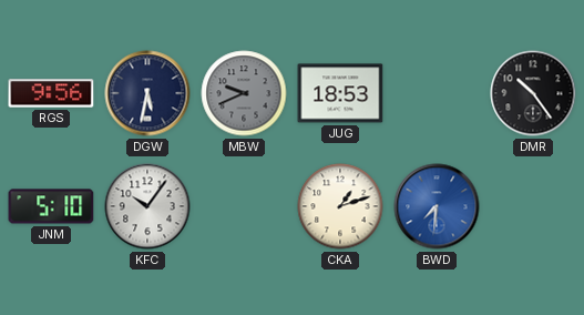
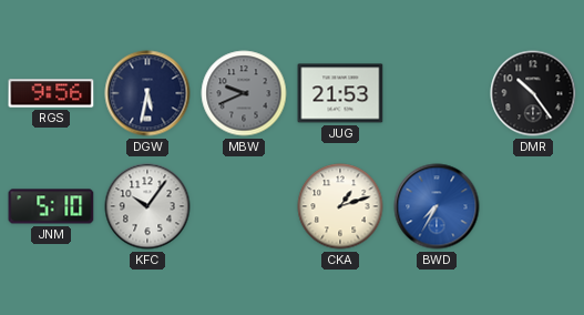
JUG: 18:53 -> 21:53
BWD: 7:31 -> 7:35
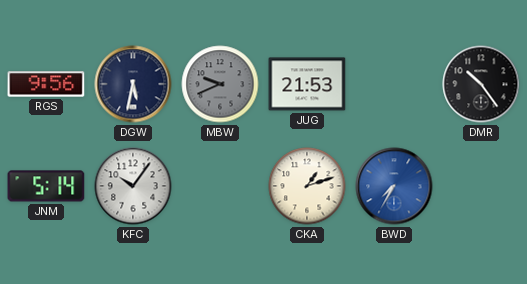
JNM: 5:10 -> 5:14
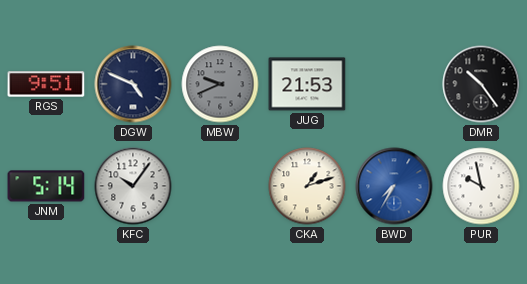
RGS: 9:56 -> 9:51
DGW: 5:32 -> 4:49
PUR: none -> 9:58
